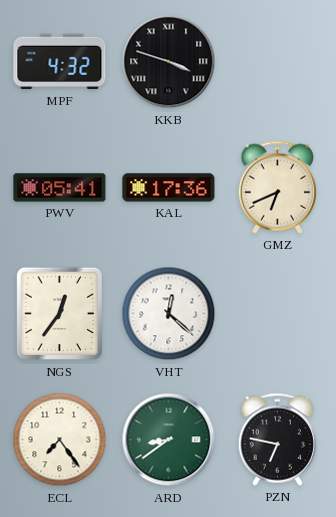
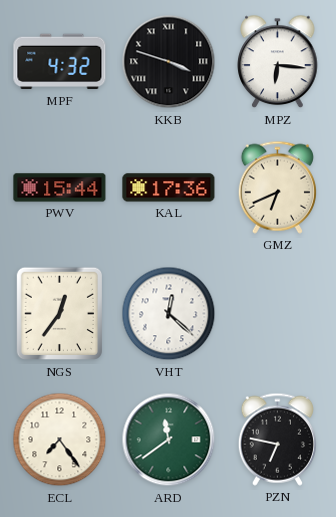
MPZ: none -> 6:16
PWV: 05:41 -> 15:44
ARD: 8:39 -> 11:39
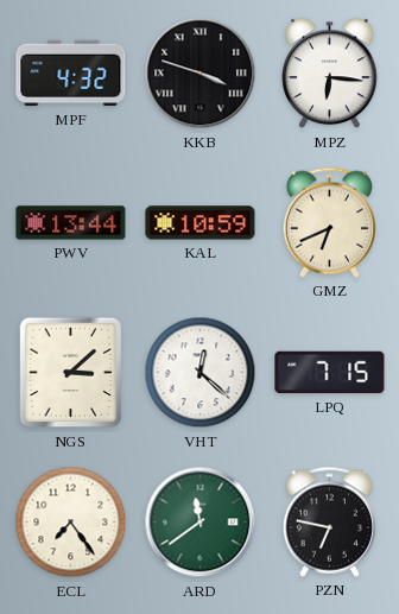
PWV: 15:44 -> 13:44
KAL: 17:36 -> 10:59
NGS: 12:36 -> 3:08
LPQ: none -> 7:15
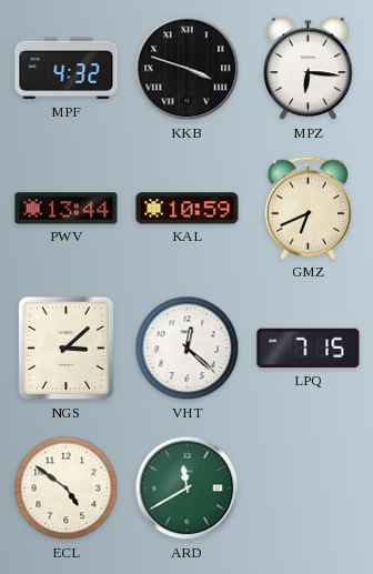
ECL: 7:24 -> 4:51
ARD: 11:39 -> 11:40
PZN: 6:47 -> none
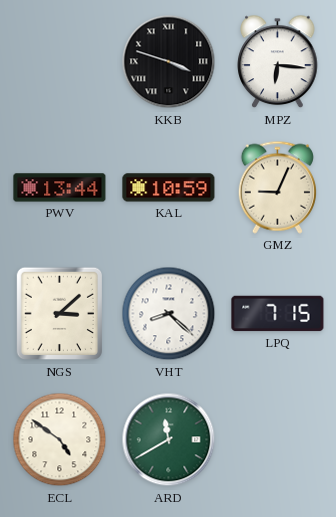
MPF: 4:32 -> none
GMZ: 6:41 -> 9:04
VHT: 12:22 -> 8:22
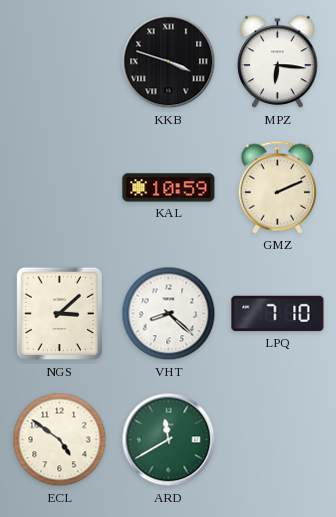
PWV: 13:44 -> none
GMZ: 9:04 -> 2:11
LPQ: 7:15 -> 7:10
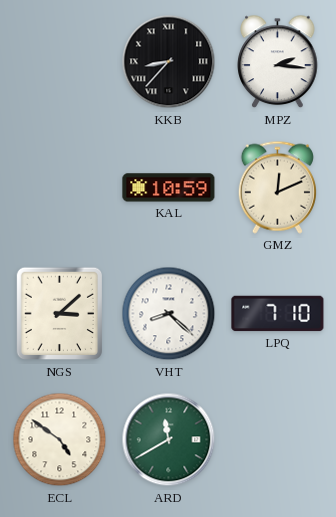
KKB: 3:48 -> 8:37
MPZ: 6:16 -> 2:16
GMZ: 2:11 -> 12:11
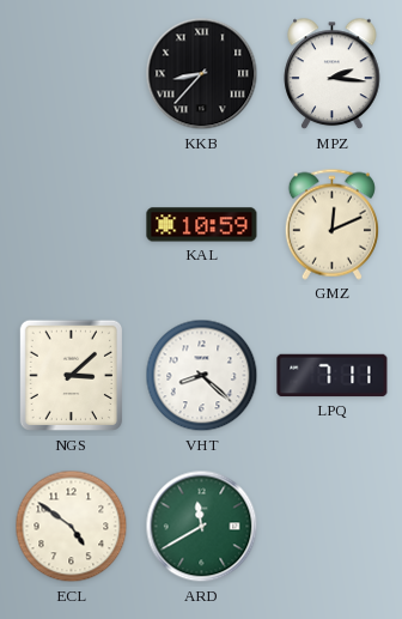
LPQ: 7:10 -> 7:11
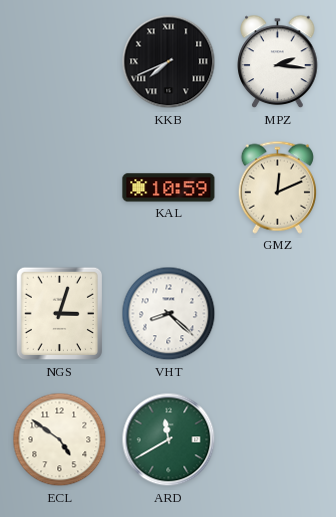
KKB: 8:37 -> 7:41
NGS: 3:08 -> 3:03
LPQ: 7:11 -> none
